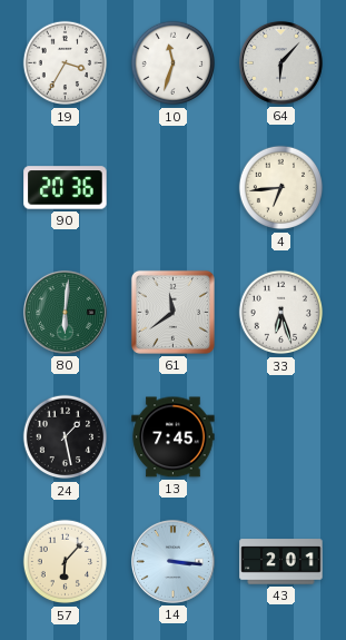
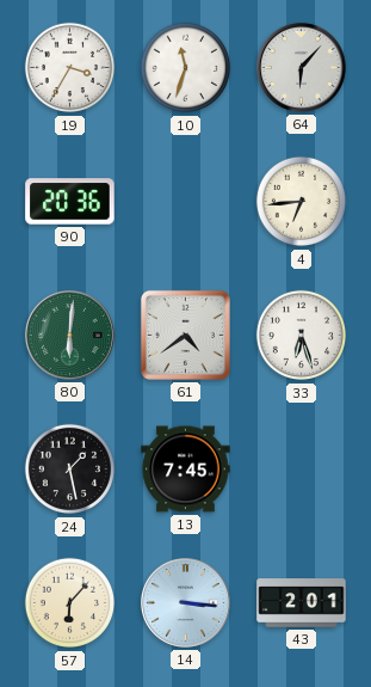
61: 11:39 -> 4:39
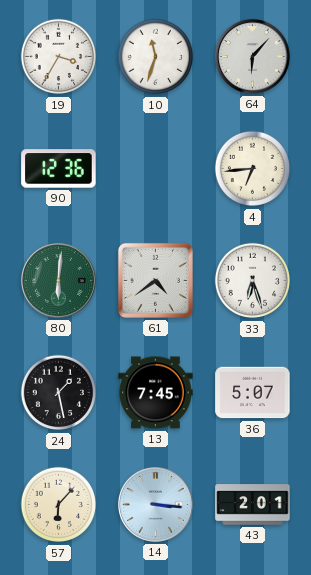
90: 20:36 -> 12:36
36: none -> 5:07
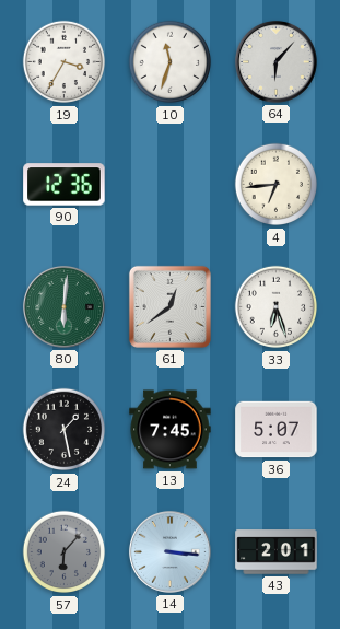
61: 4:39 -> 12:39
57 dial: cream -> grey
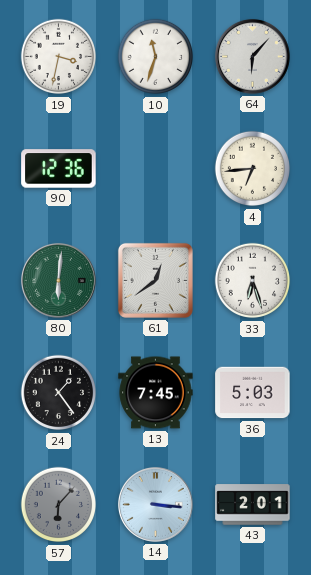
19: 3:35 -> 3:32
24: 1:28 -> 1:24
36: 5:07 -> 5:03
